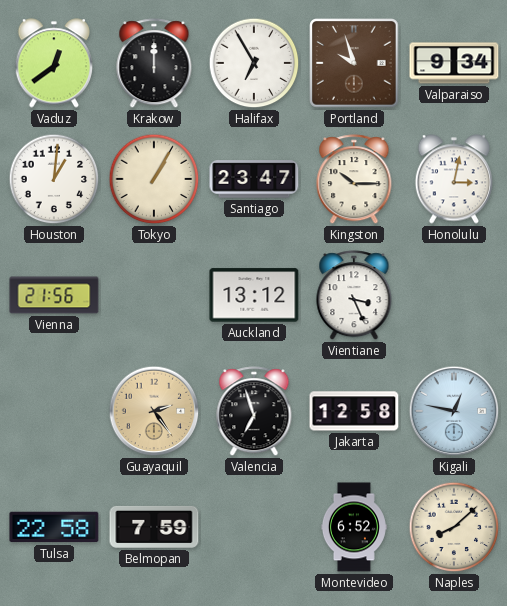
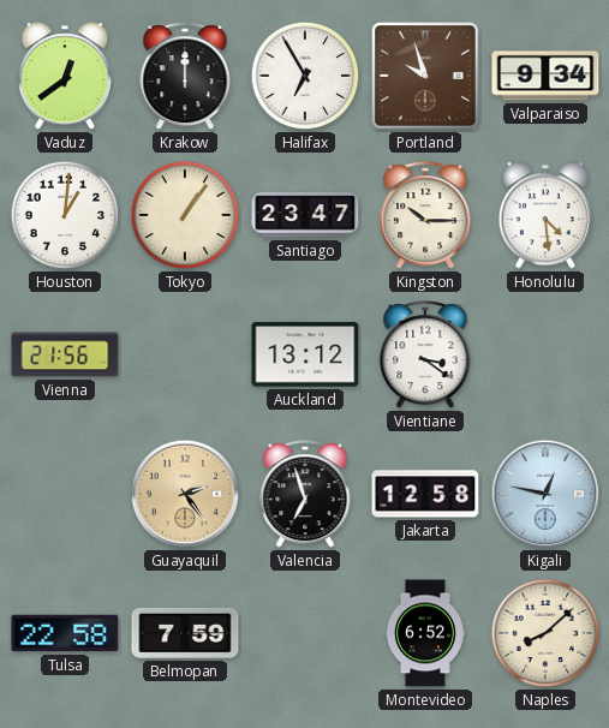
Tokyo: 1:05 -> 1:06
Honolulu: 3:02 -> 4:29
Vientiane: 3:26 -> 3:21
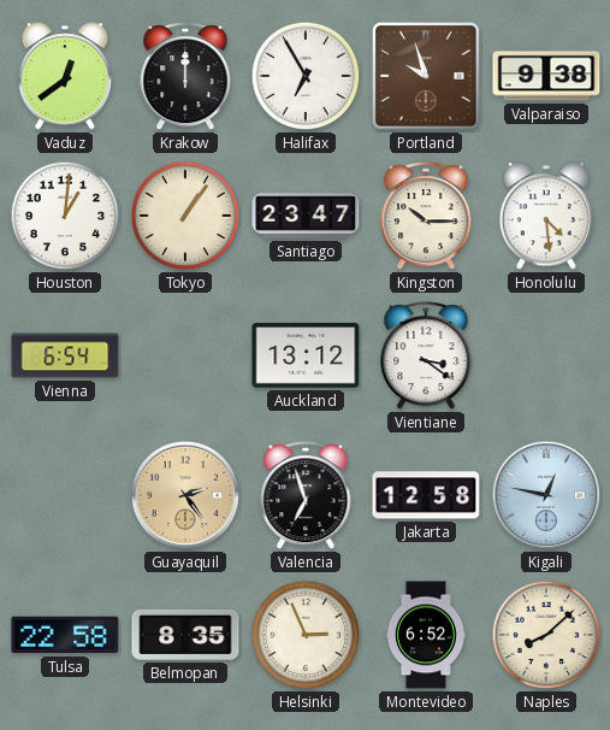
Valparaiso: 9:34 -> 9:38
Vienna: 21:56 -> 6:54
Belmopan: 7:59 -> 8:35
Helsinki: none -> 2:56
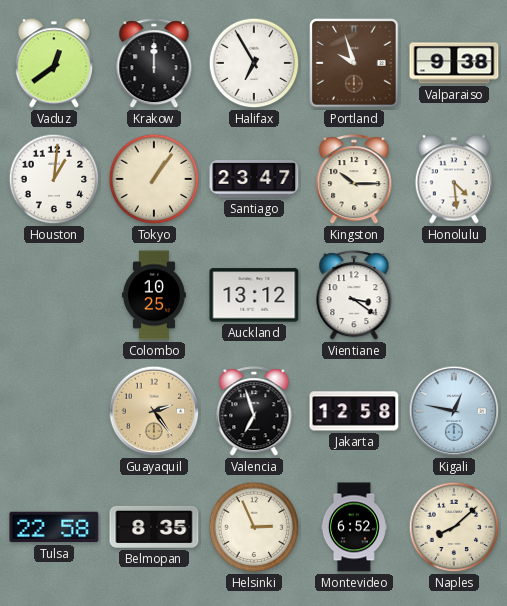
Vienna: 6:54 -> none
Colombo: none -> 10:25
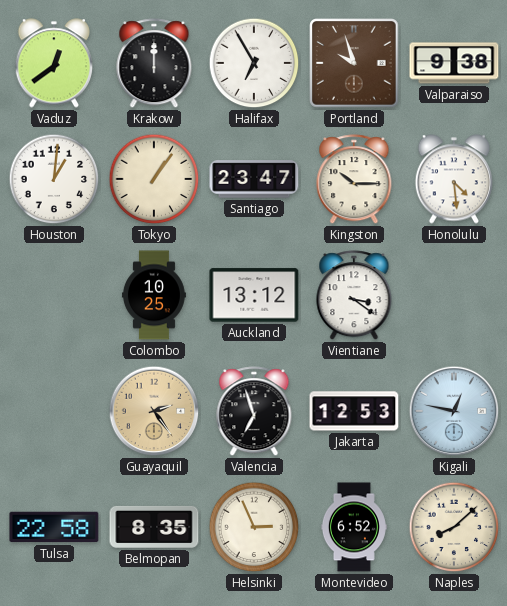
Jakarta: 12:58 -> 12:53
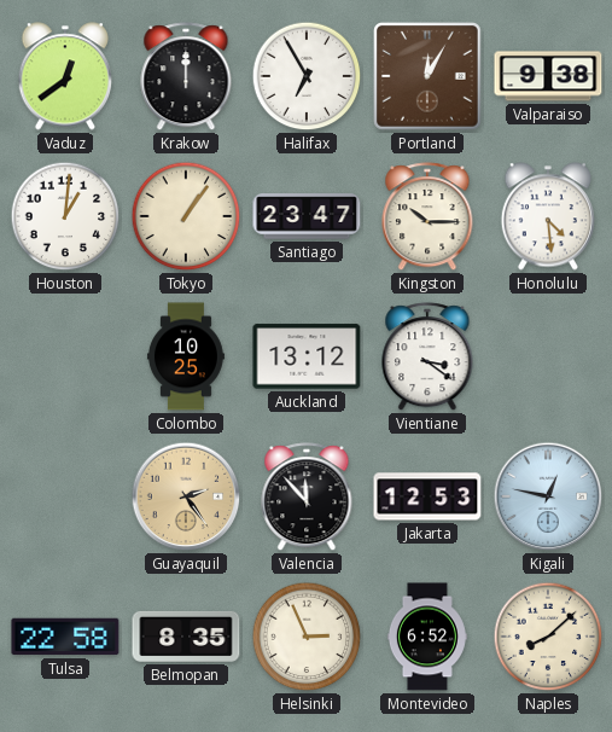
Portland: 9:57 -> 12:05
Valencia: 6:57 -> 11:53
